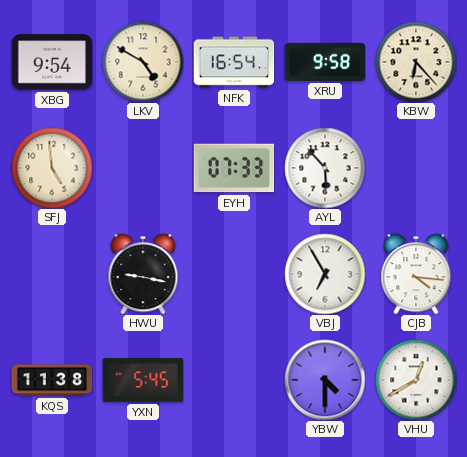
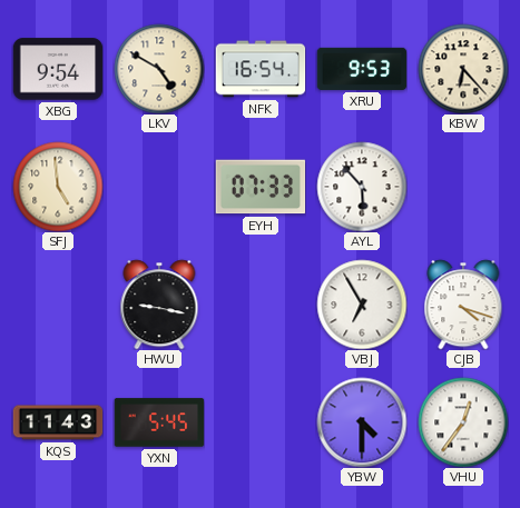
XRU: 9:58 -> 9:53
CJB: 4:16 -> 4:18
KQS: 11:38 -> 11:43
VHU: 12:40 -> 12:36
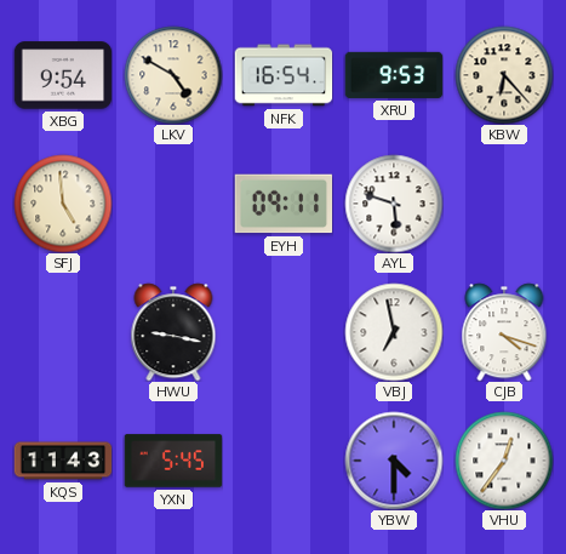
EYH: 07:33 -> 09:11
AYL: 5:53 -> 5:48
VBJ: 6:55 -> 6:58
